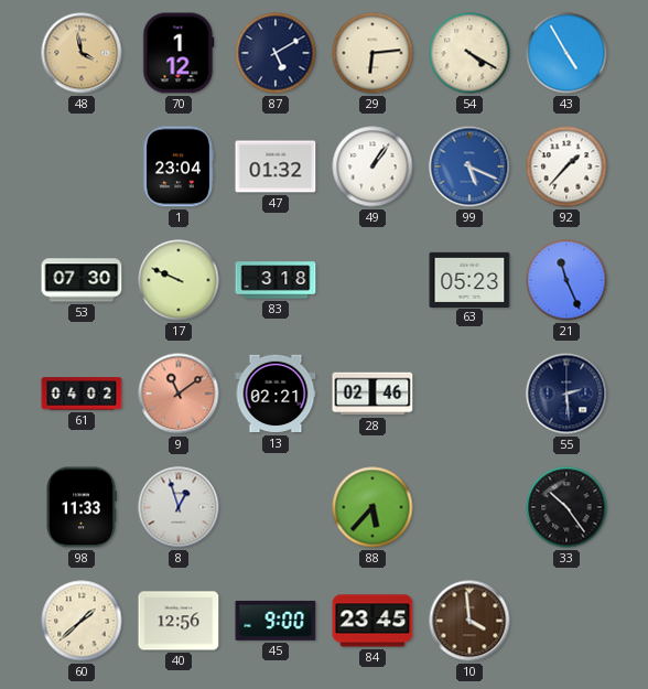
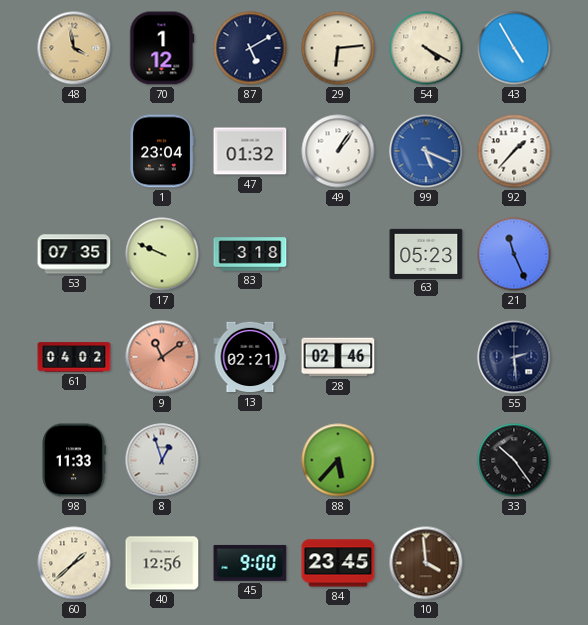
53: 07:30 -> 07:35
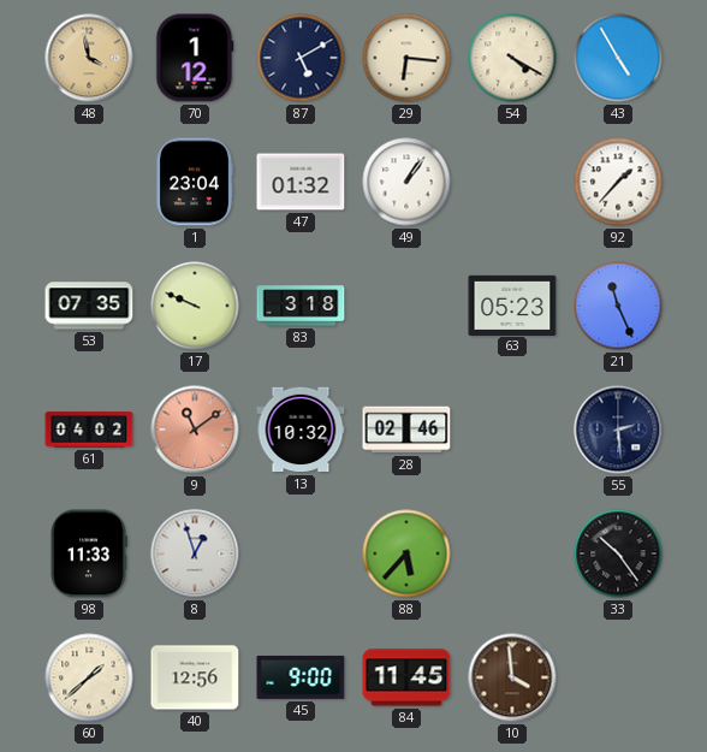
29: 6:14 -> 6:16
99: 5:19 -> none
13: 02:21 -> 10:32
84: 23:45 -> 11:45
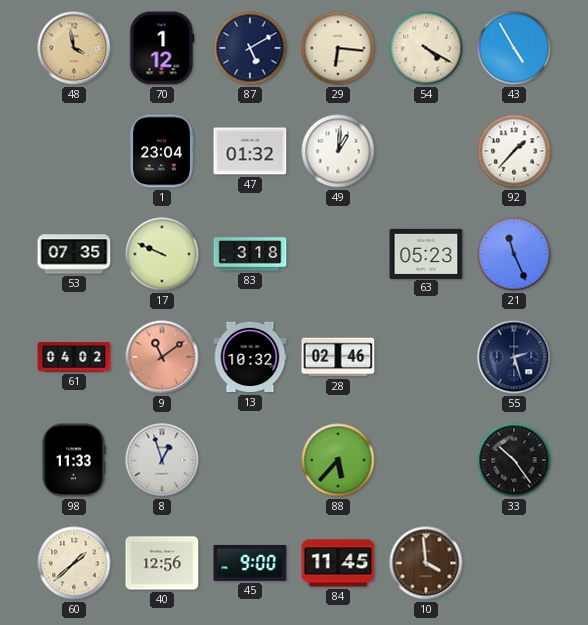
49: 1:06 -> 1:01
55: 2:29 -> 2:27
